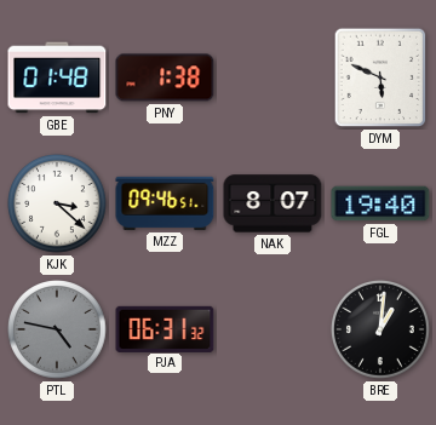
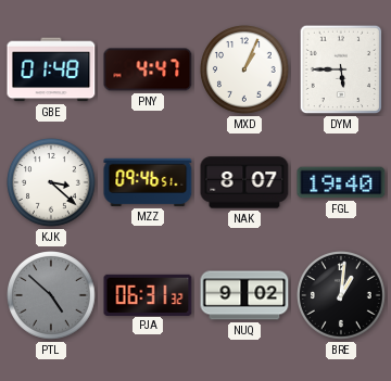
PNY: 1:38 -> 4:47
MXD: none -> 1:04
DYM: 5:49 -> 5:45
PTL: 4:47 -> 4:52
NUQ: none -> 9:02
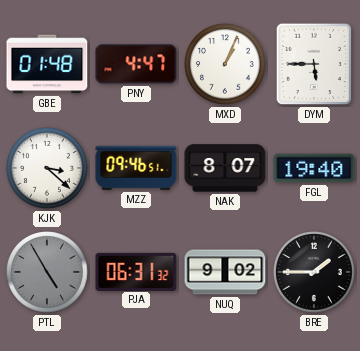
PTL: 4:52 -> 4:55
BRE: 1:01 -> 1:45
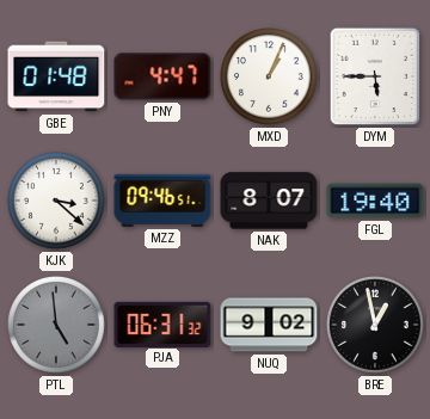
PTL: 4:55 -> 4:59
BRE: 1:45 -> 12:58
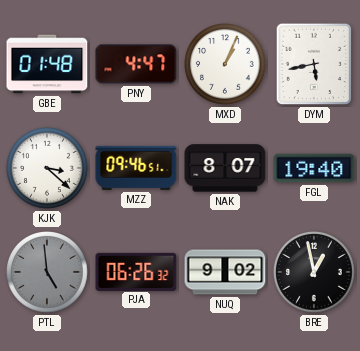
DYM: 5:45 -> 5:43
PJA: 06:31 -> 06:26
